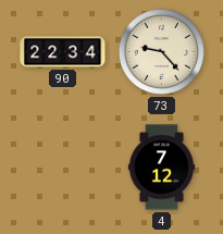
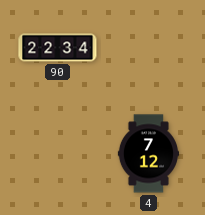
73: 9:23 -> none
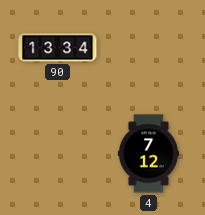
90: 22:34 -> 13:34
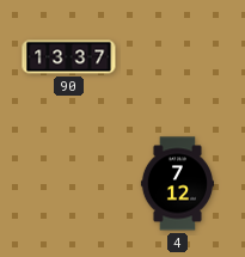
90: 13:34 -> 13:37
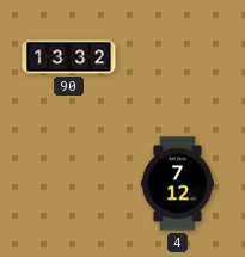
90: 13:37 -> 13:32
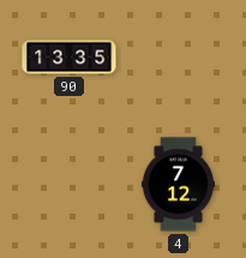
90: 13:32 -> 13:35
